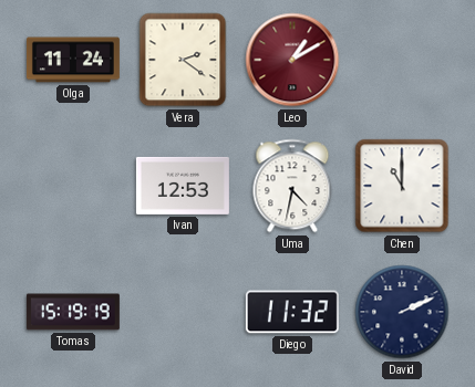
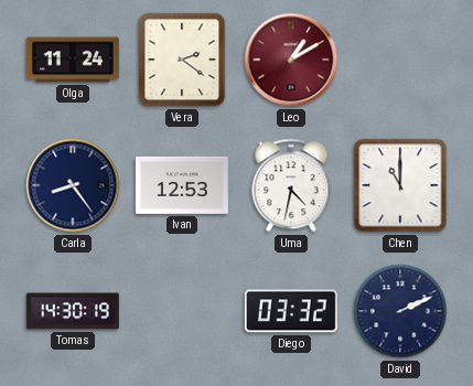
Carla: none -> 8:24
Tomas: 15:19 -> 14:30
Diego: 11:32 -> 03:32
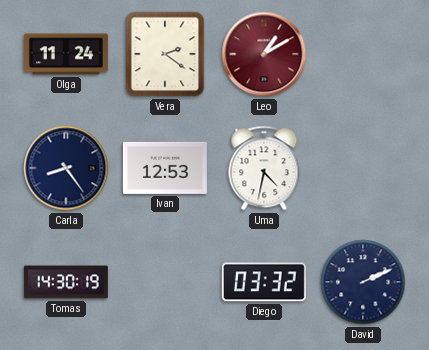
Chen: 11:00 -> none
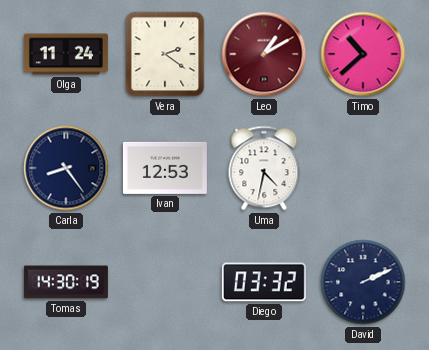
Timo: none -> 10:38
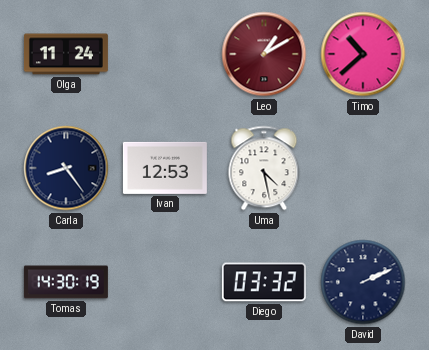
Vera: 2:21 -> none
Uma: 4:32 -> 4:28
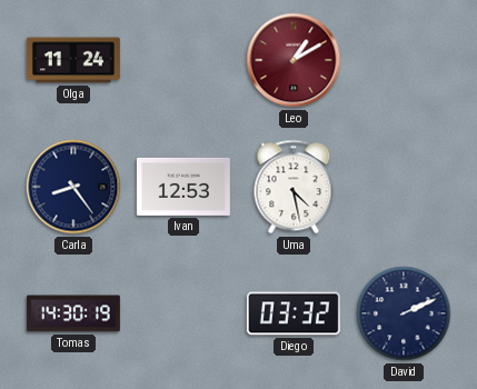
Timo: 10:38 -> none
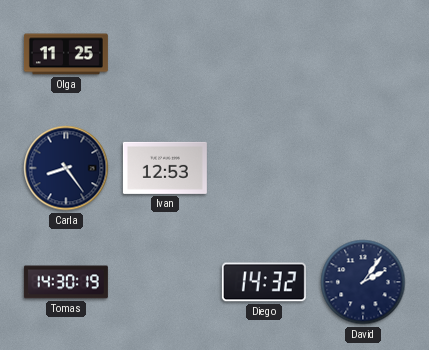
Olga: 11:24 -> 11:25
Leo: 1:10 -> none
Uma: 4:28 -> none
Diego: 03:32 -> 14:32
David: 2:11 -> 2:06
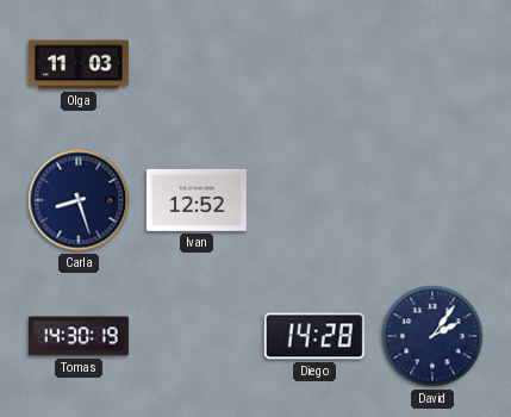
Olga: 11:25 -> 11:03
Carla: 8:24 -> 8:27
Ivan: 12:53 -> 12:52
Diego: 14:32 -> 14:28
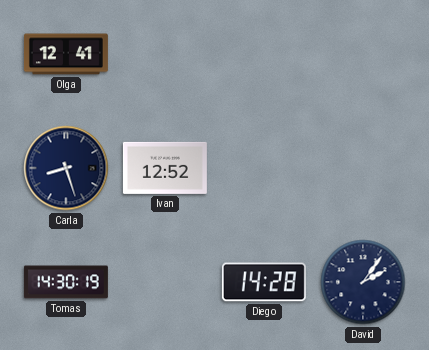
Olga: 11:03 -> 12:41
